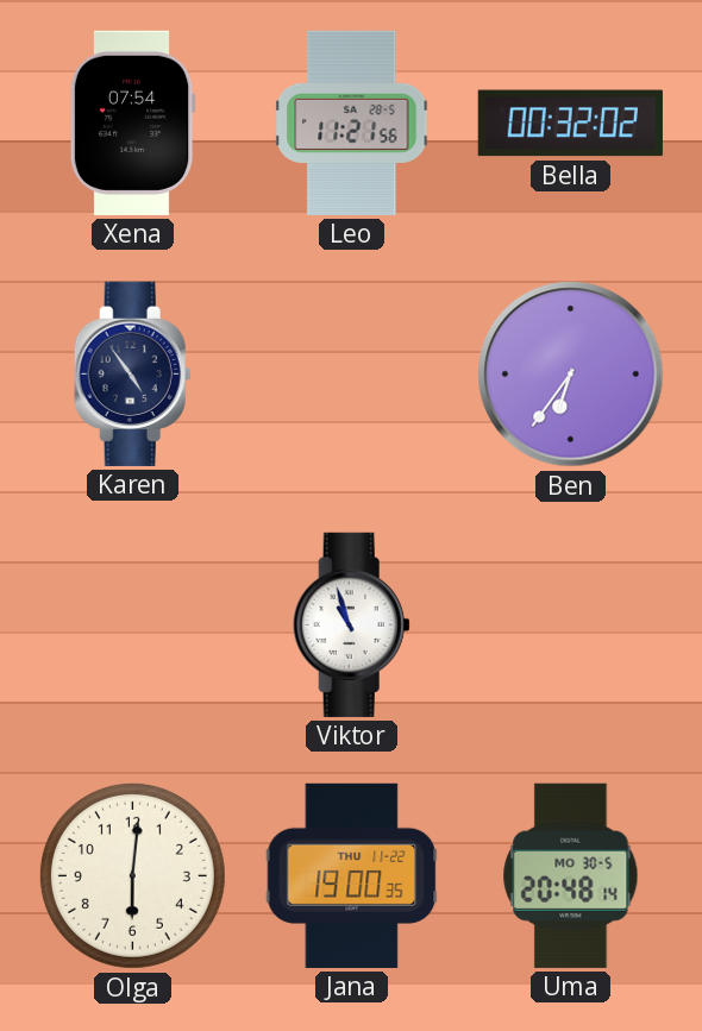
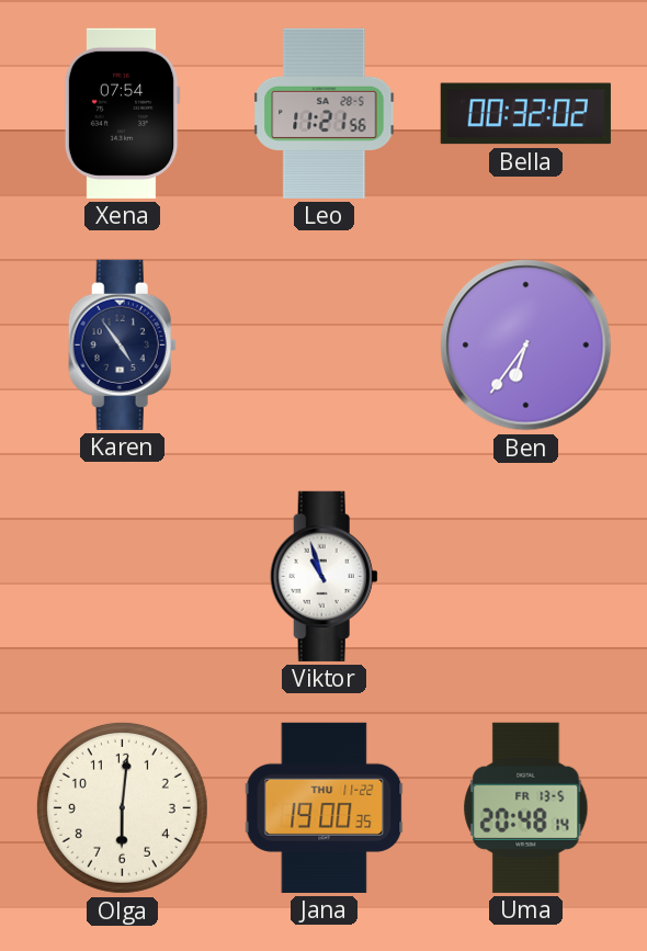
Uma date: MO 30-5 -> FR 13-5
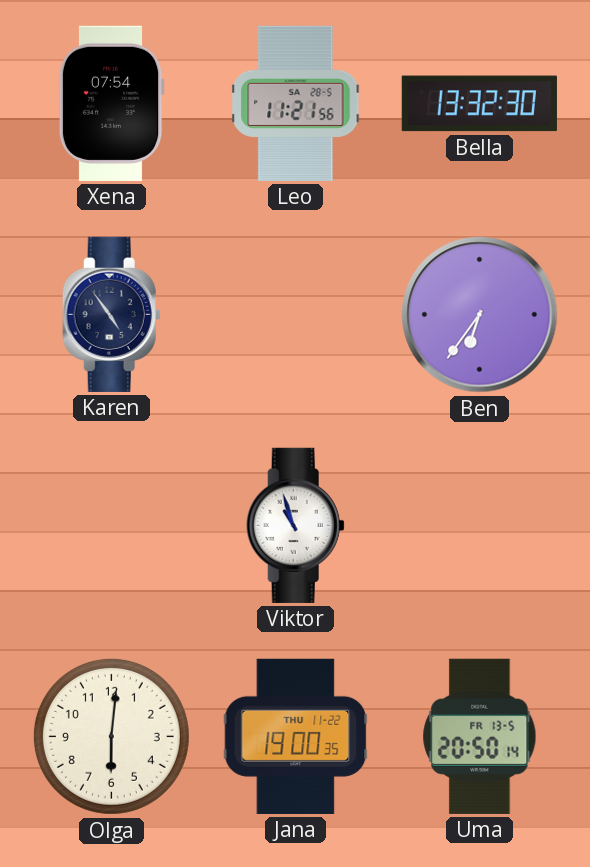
Bella: 00:32 -> 13:32
Uma: 20:48 -> 20:50
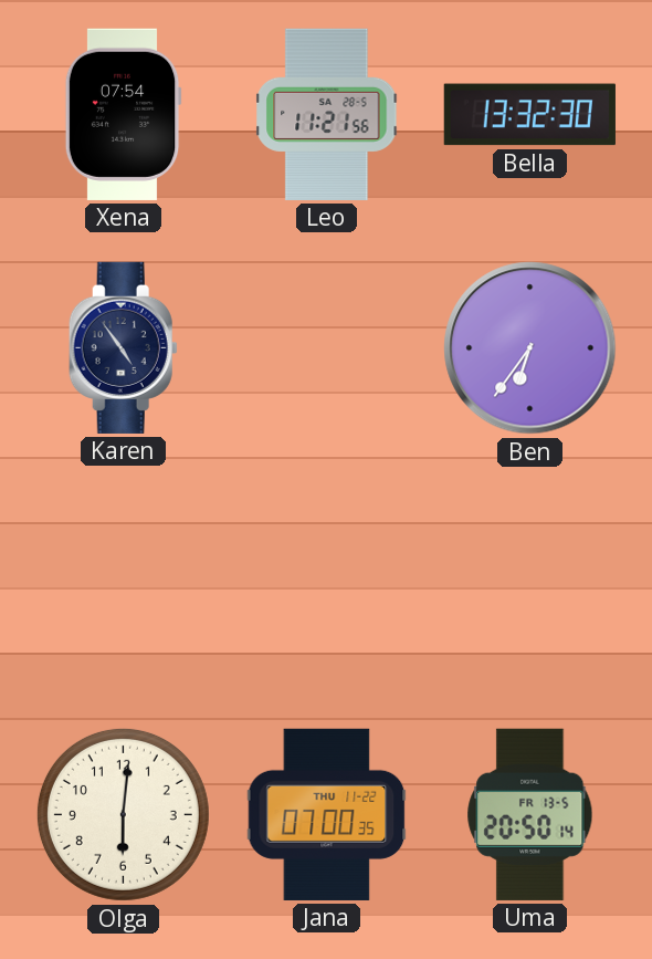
Viktor: 10:57 -> none
Jana: 19:00 -> 07:00
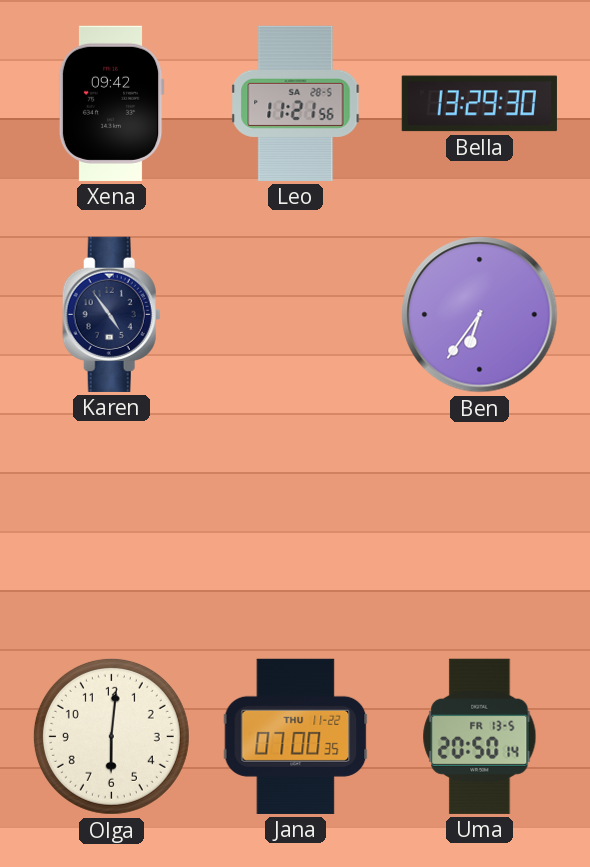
Xena: 07:54 -> 09:42
Bella: 13:32 -> 13:29
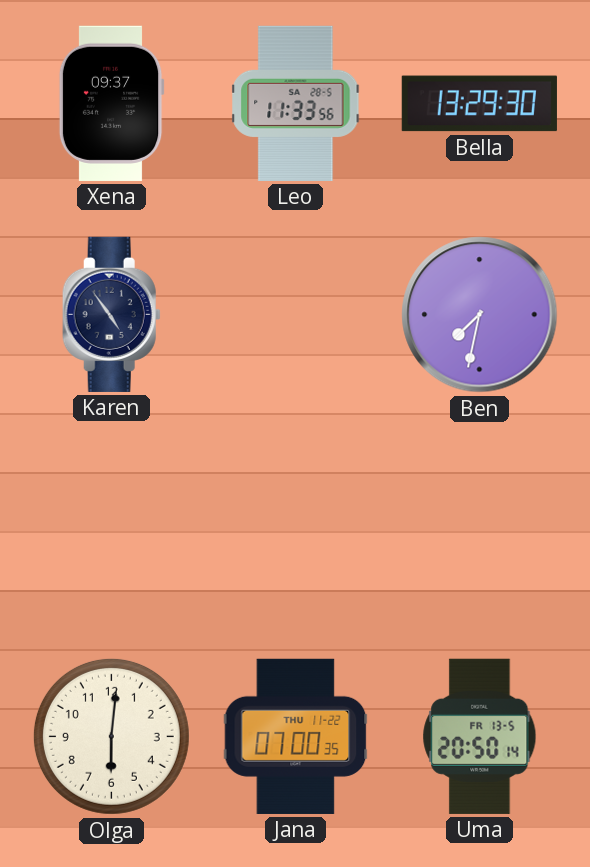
Xena: 09:42 -> 09:37
Leo: 11:21 -> 11:33
Ben: 6:36 -> 7:32
